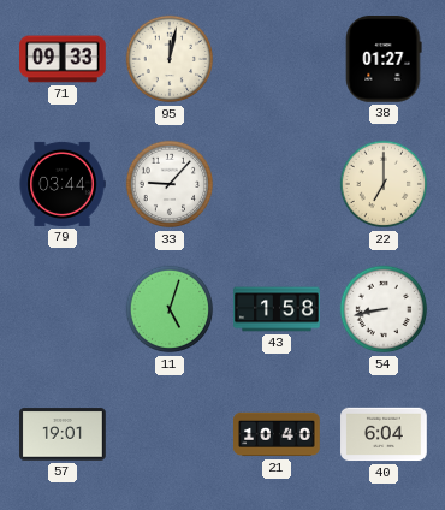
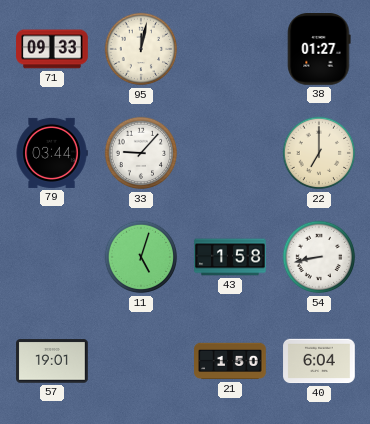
21: 10:40 -> 1:50
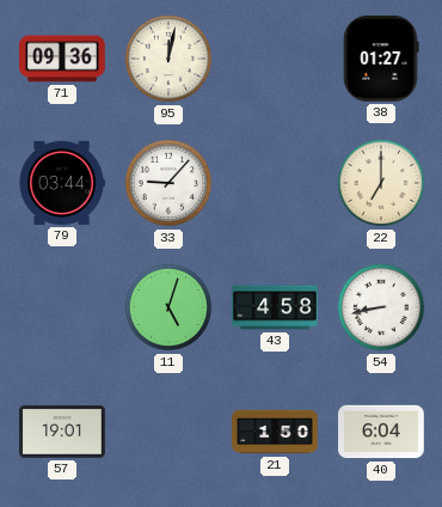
71: 09:33 -> 09:36
43: 1:58 -> 4:58
